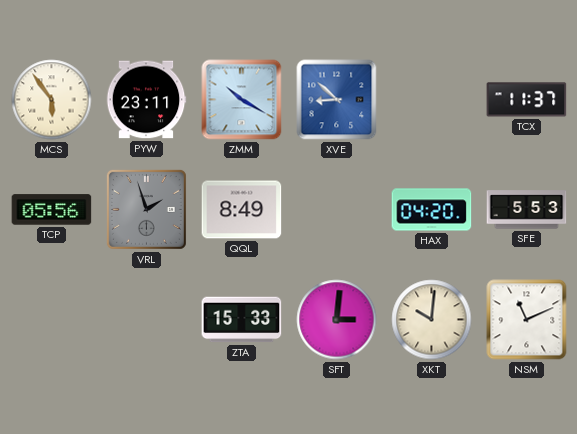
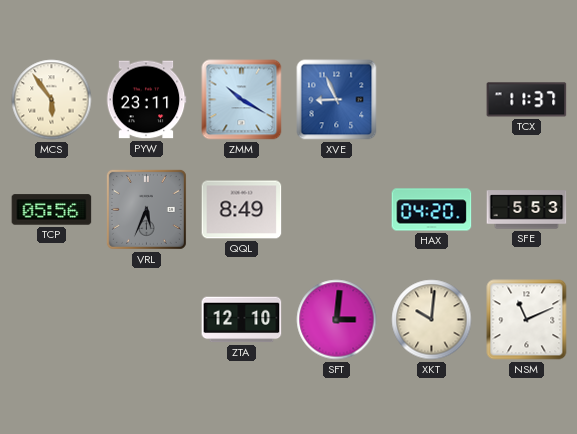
XVE: 8:52 -> 8:56
VRL: 1:57 -> 5:34
ZTA: 15:33 -> 12:10
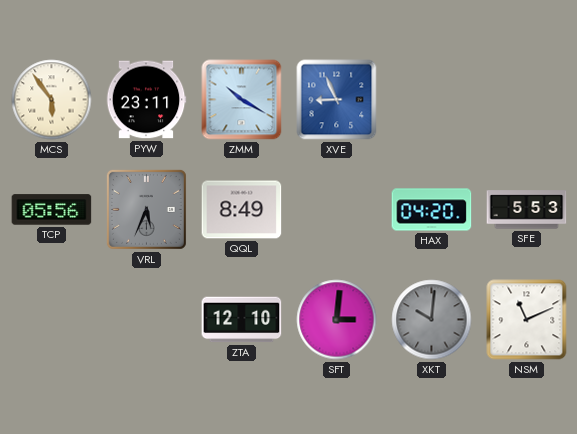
TCX: 11:37 -> none
XKT dial: cream -> grey
